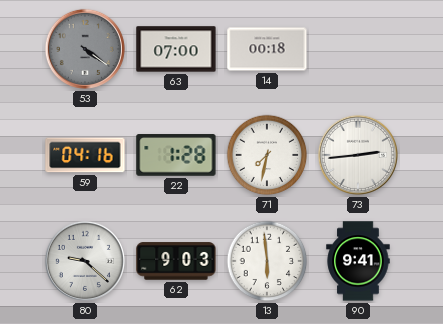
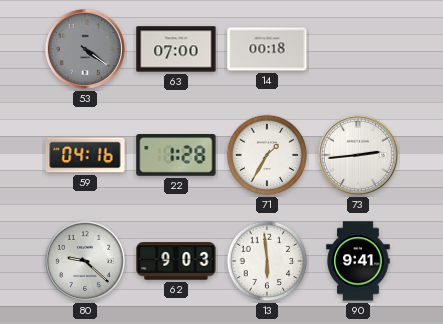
71: 7:32 -> 1:35
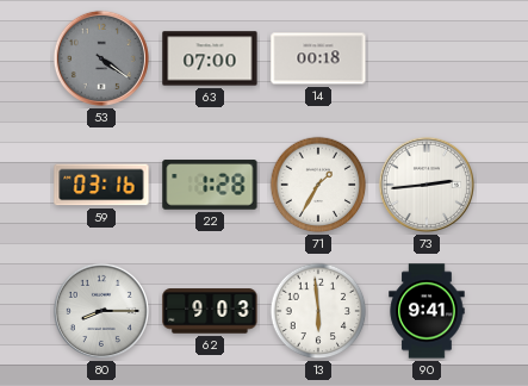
59: 04:16 -> 03:16
80: 9:22 -> 8:15
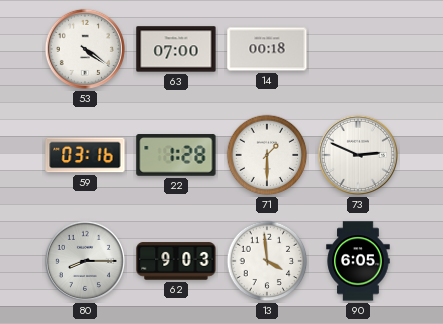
53 dial: grey -> white
71: 1:35 -> 1:30
73: 2:44 -> 2:49
13: 5:59 -> 3:59
90: 9:41 -> 6:05
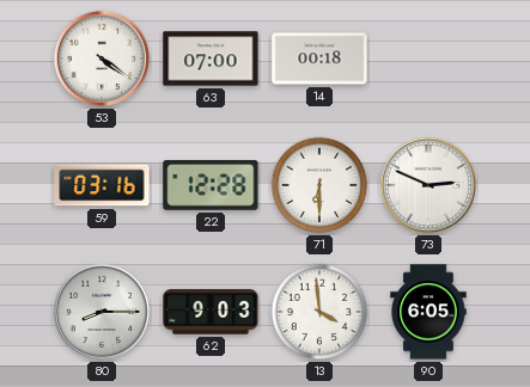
22: 1:28 -> 12:28
71: 1:30 -> 6:30
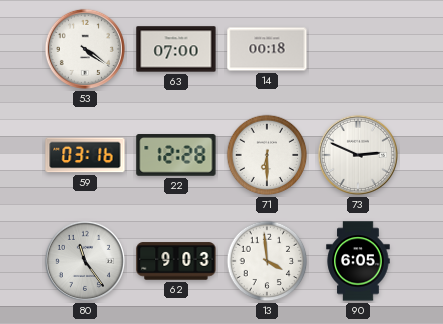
80: 8:15 -> 11:24
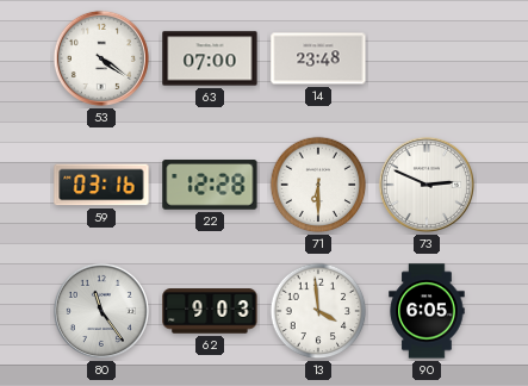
14: 00:18 -> 23:48
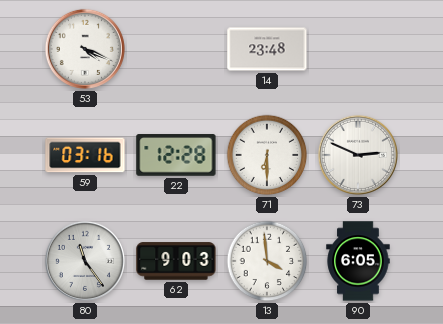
53: 4:21 -> 4:19
63: 07:00 -> none
